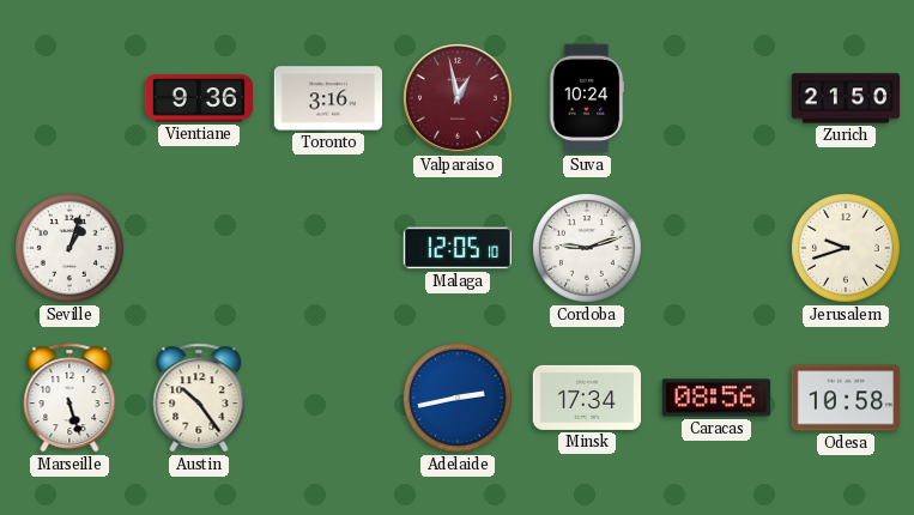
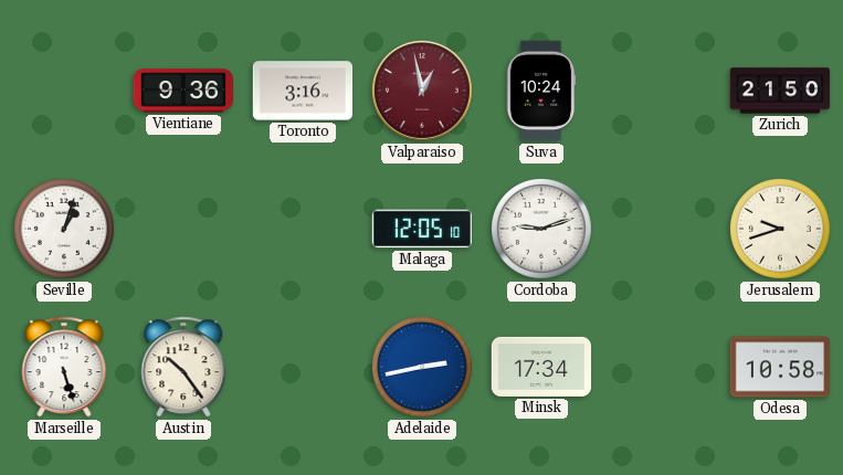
Caracas: 08:56 -> none
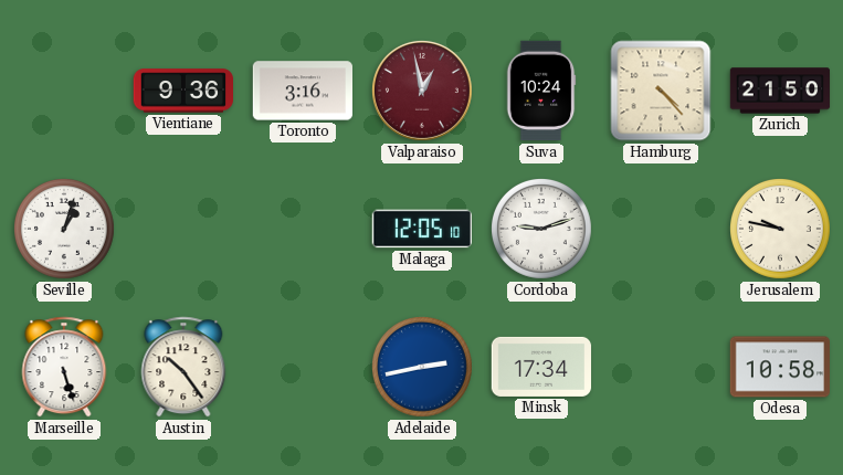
Hamburg: none -> 4:23
Jerusalem: 9:42 -> 9:47
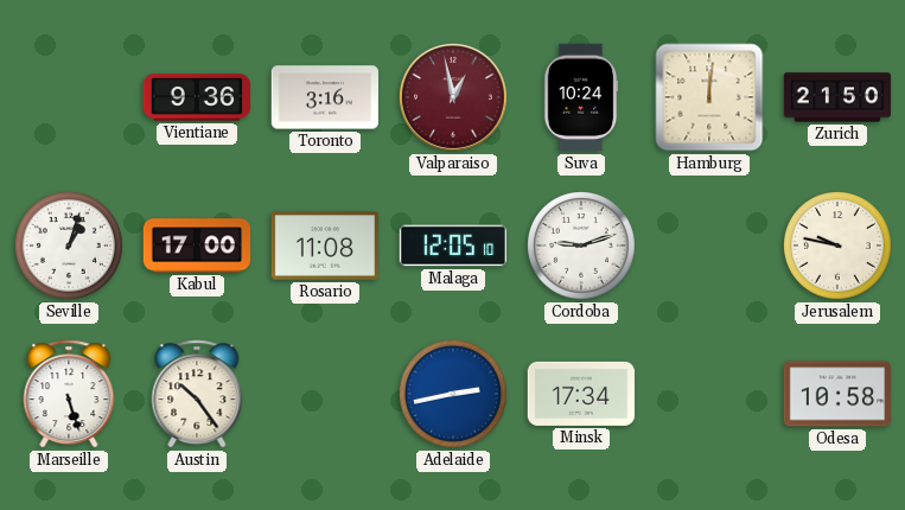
Hamburg: 4:23 -> 12:01
Kabul: none -> 17:00
Rosario: none -> 11:08
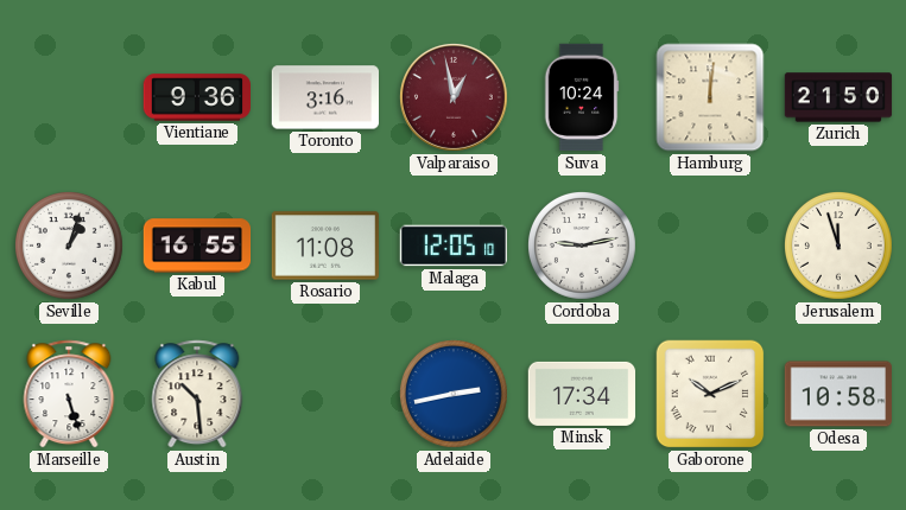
Kabul: 17:00 -> 16:55
Cordoba: 9:12 -> 9:13
Jerusalem: 9:47 -> 11:57
Austin: 10:24 -> 10:29
Gaborone: none -> 10:11
